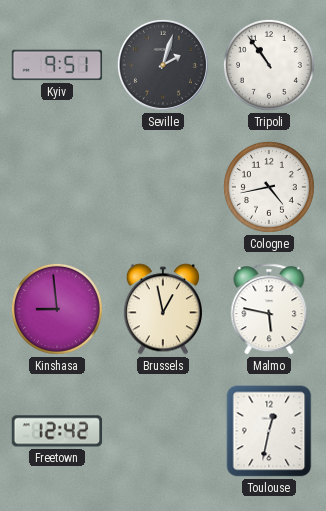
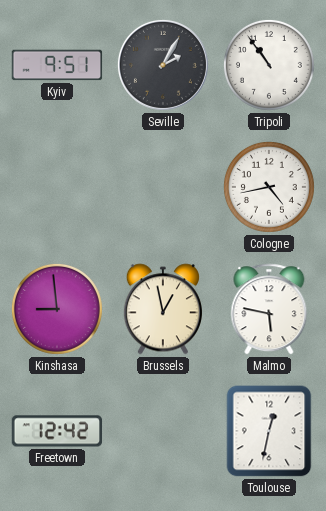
Seville: 2:03 -> 2:05
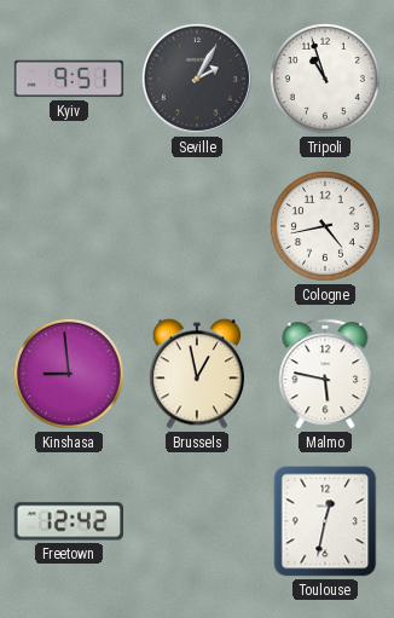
Tripoli: 10:54 -> 10:57
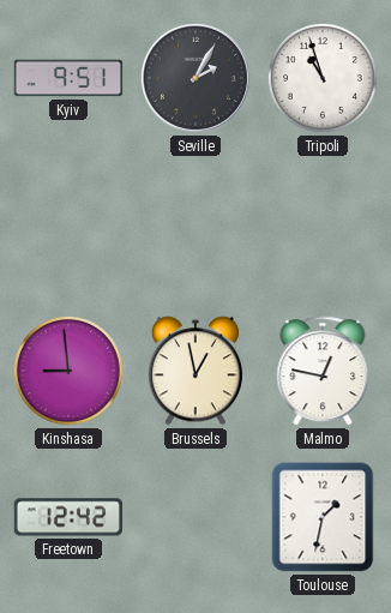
Cologne: 4:43 -> none
Malmo: 5:47 -> 12:47
Toulouse: 12:32 -> 1:32
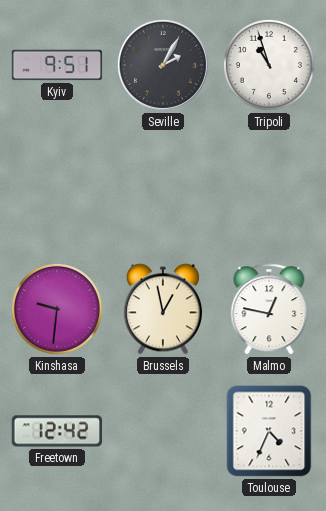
Kinshasa: 8:59 -> 9:31
Toulouse: 1:32 -> 4:34
